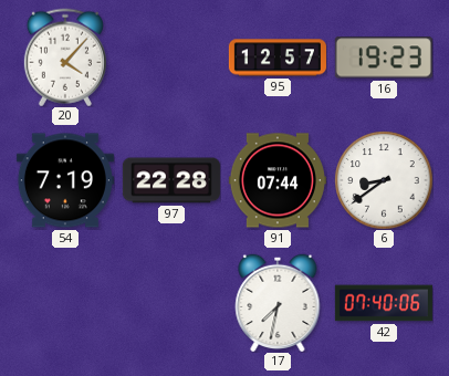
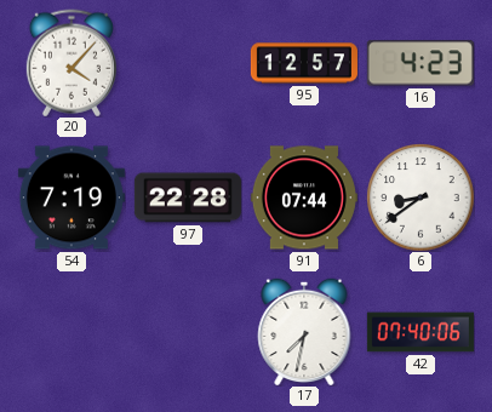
16: 19:23 -> 4:23
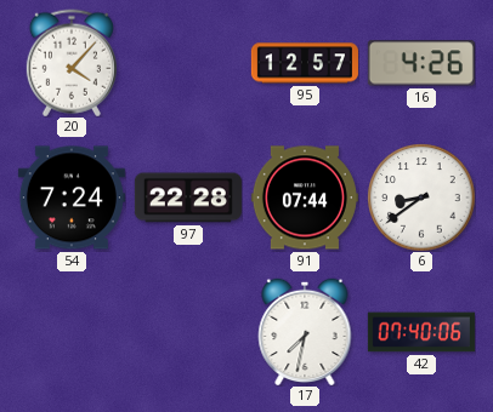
16: 4:23 -> 4:26
54: 7:19 -> 7:24
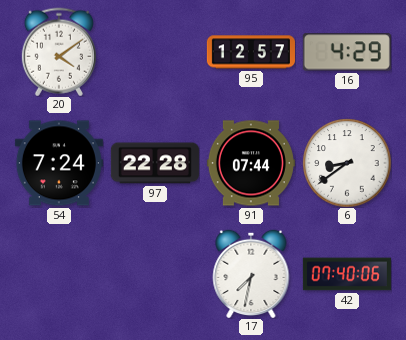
20: 4:07 -> 4:09
16: 4:26 -> 4:29
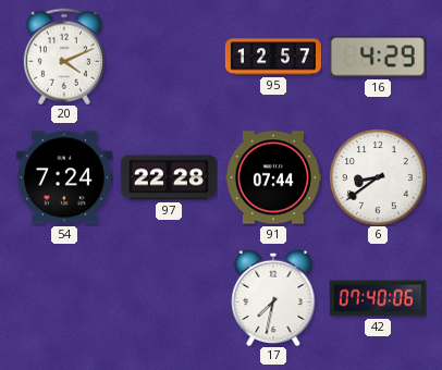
20: 4:09 -> 4:11
